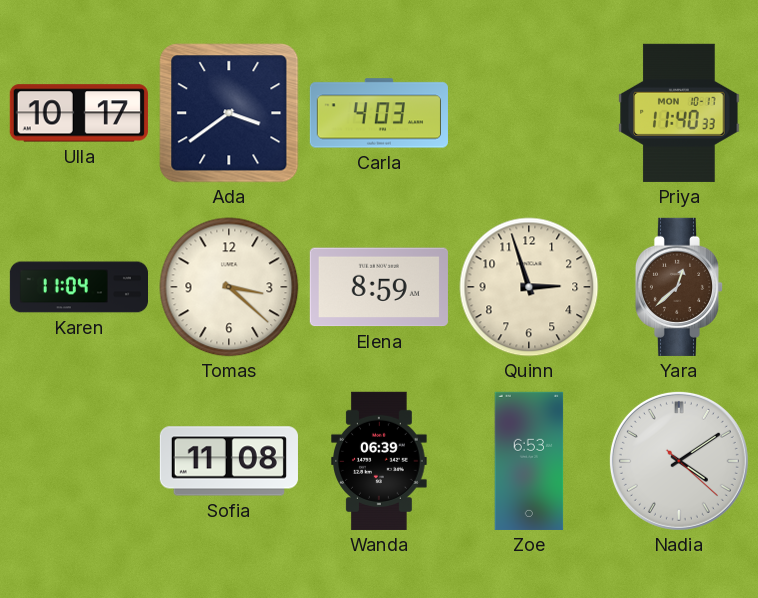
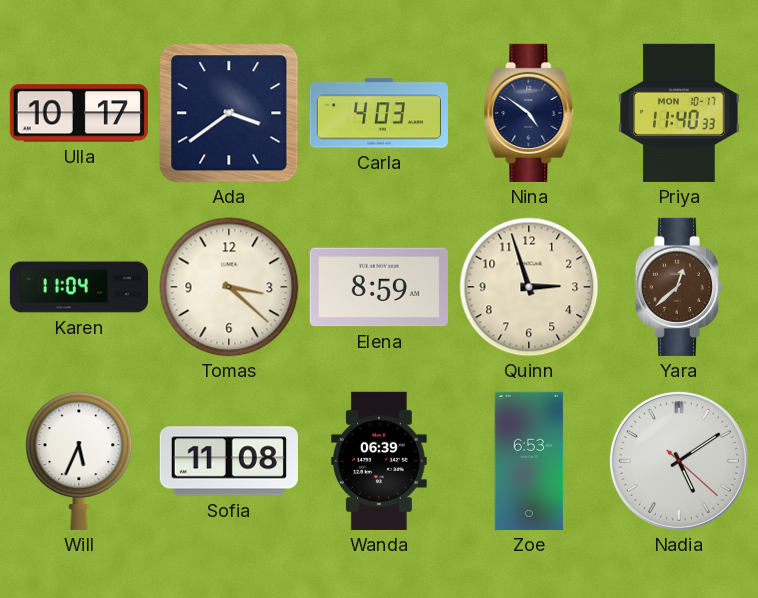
Nina: none -> 4:51
Will: none -> 5:34
Nadia: 4:09 -> 5:09
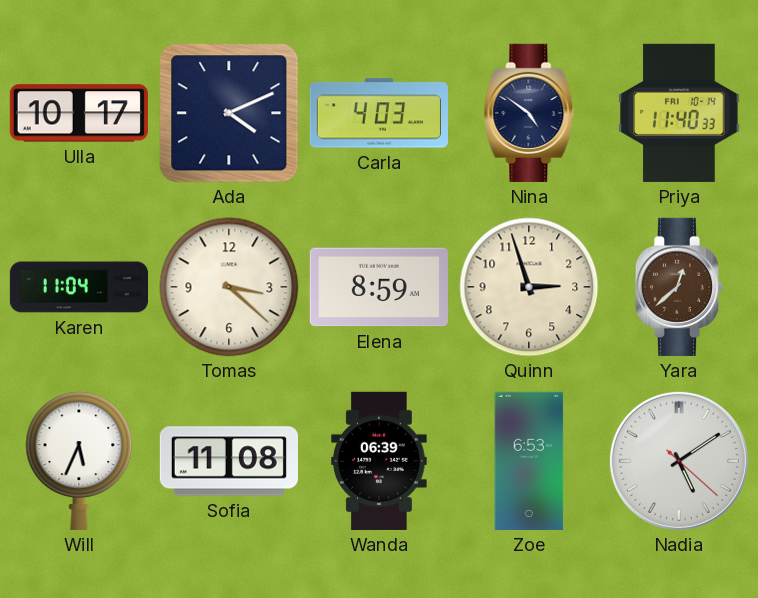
Ada: 3:39 -> 4:11
Priya date: MON 10-17 -> FRI 10-14
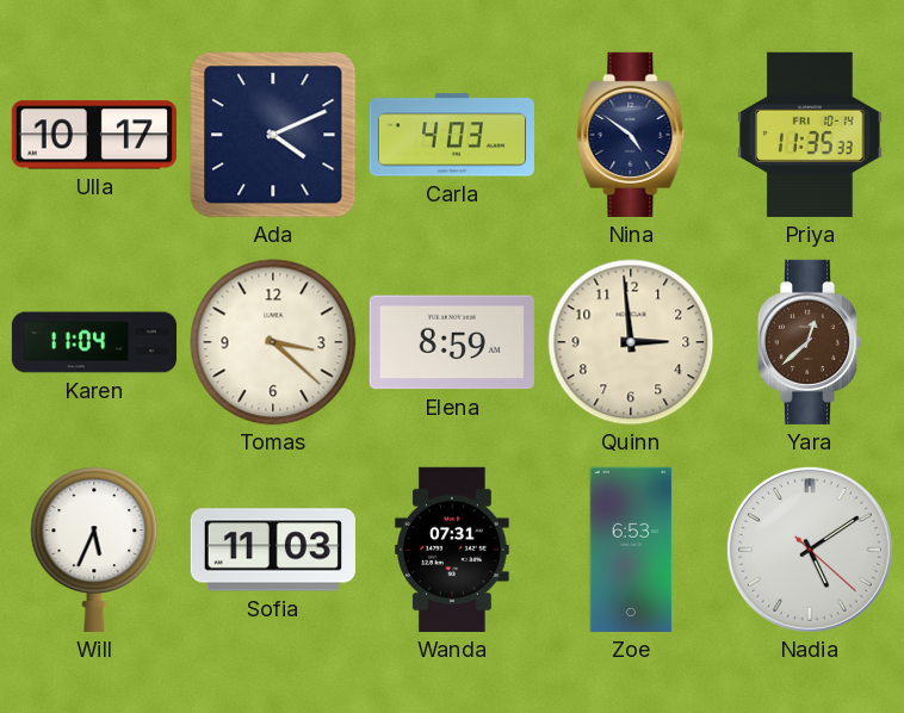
Priya: 11:40 -> 11:35
Quinn: 2:57 -> 2:59
Sofia: 11:08 -> 11:03
Wanda: 06:39 -> 07:31
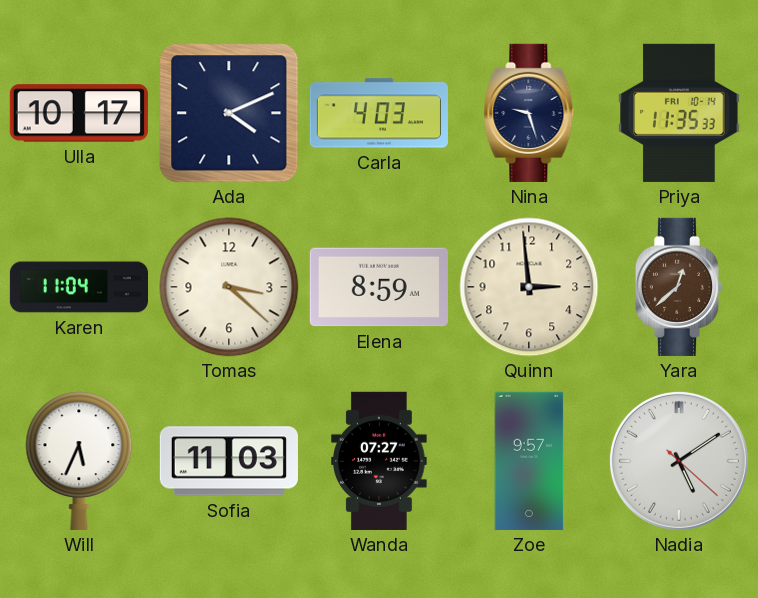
Nina: 4:51 -> 9:27
Wanda: 07:31 -> 07:27
Zoe: 6:53 -> 9:57
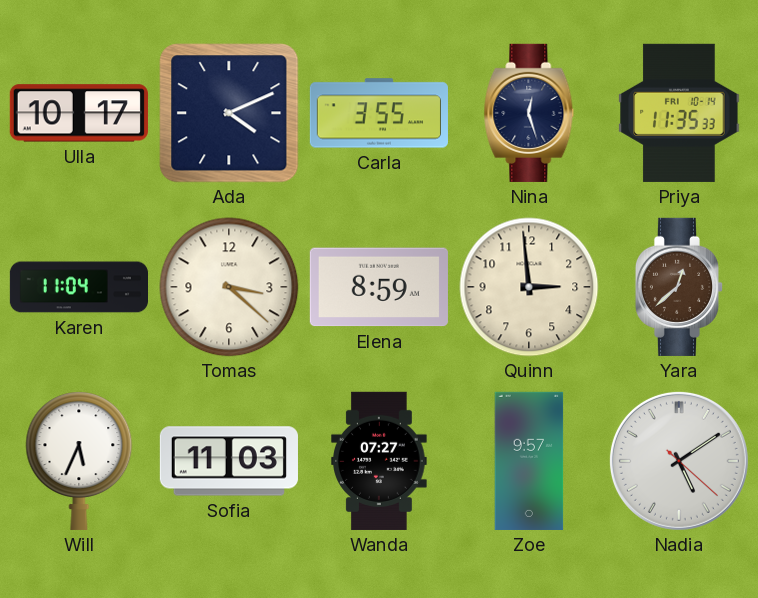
Carla: 4:03 -> 3:55
Nina: 9:27 -> 12:27
